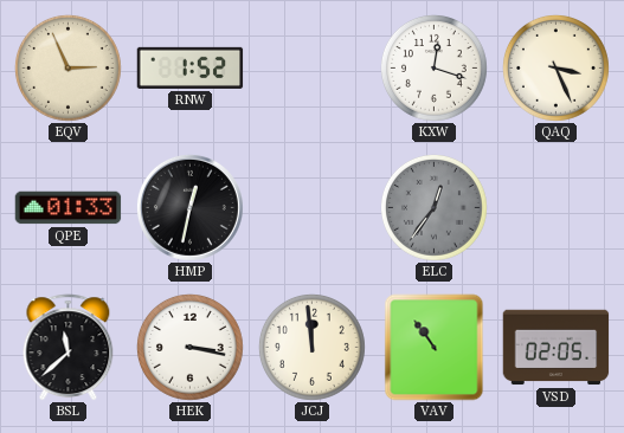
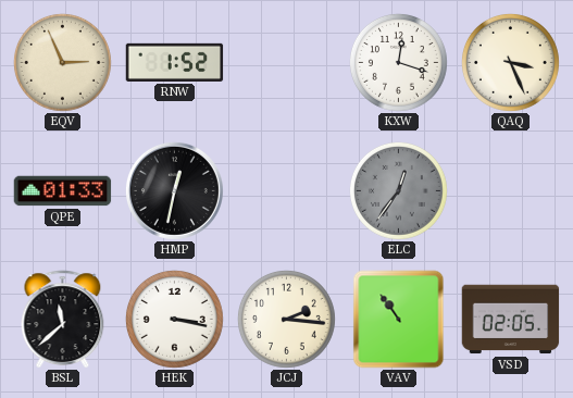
JCJ: 11:59 -> 2:16
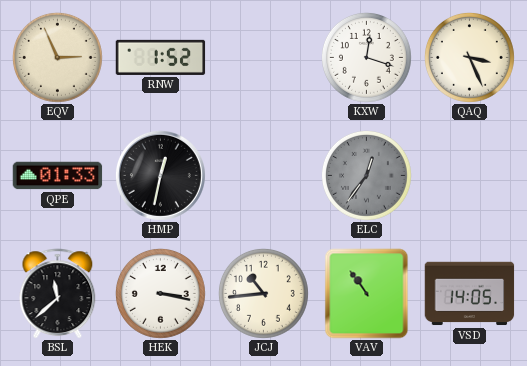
JCJ: 2:16 -> 10:44
VSD: 02:05 -> 14:05
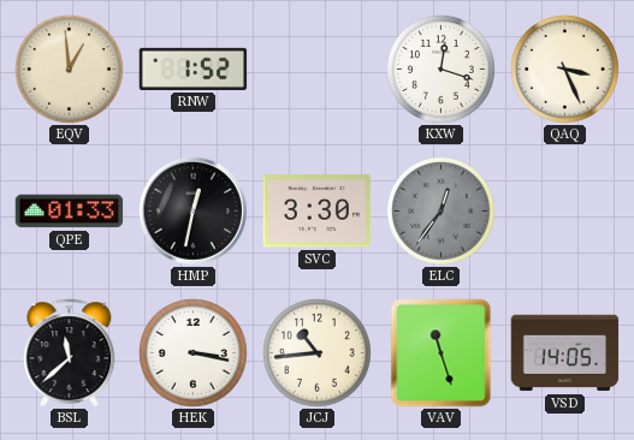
EQV: 2:56 -> 12:59
SVC: none -> 3:30
VAV: 10:54 -> 11:27
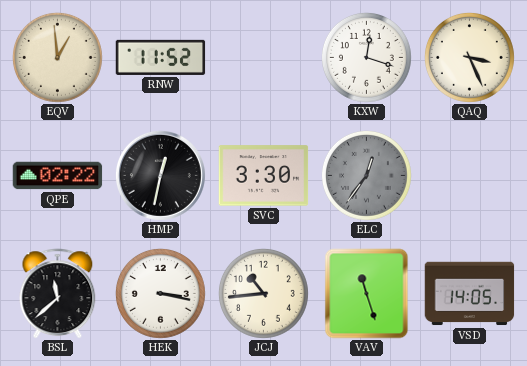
RNW: 1:52 -> 11:52
QPE: 01:33 -> 02:22
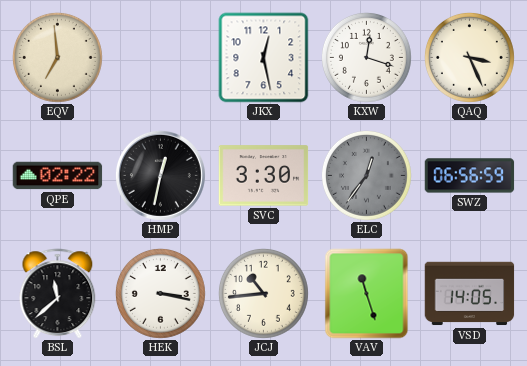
EQV: 12:59 -> 6:59
RNW: 11:52 -> none
JKX: none -> 12:28
SWZ: none -> 06:56
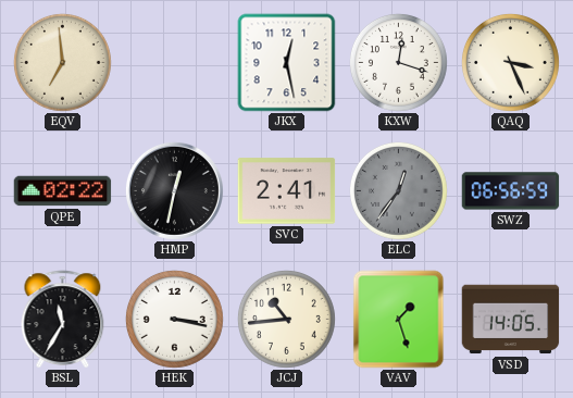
SVC: 3:30 -> 2:41
BSL: 11:38 -> 11:35
VAV: 11:27 -> 1:27
